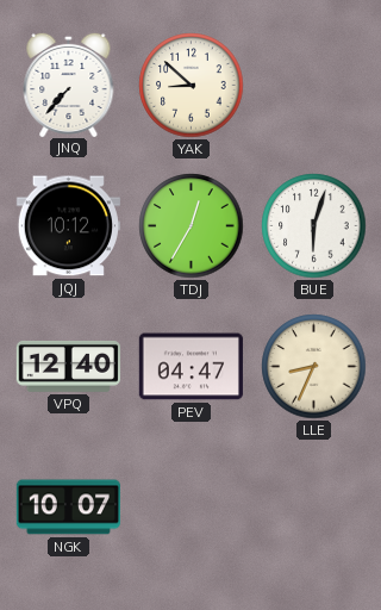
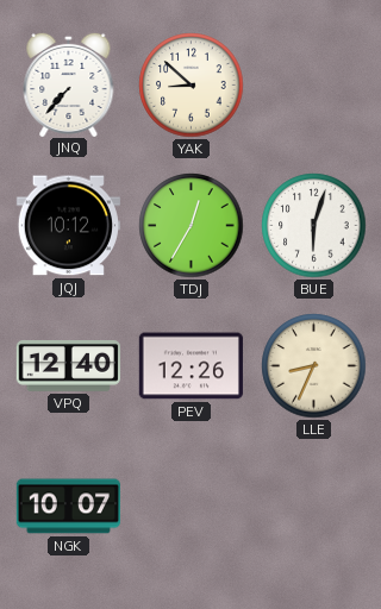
PEV: 04:47 -> 12:26
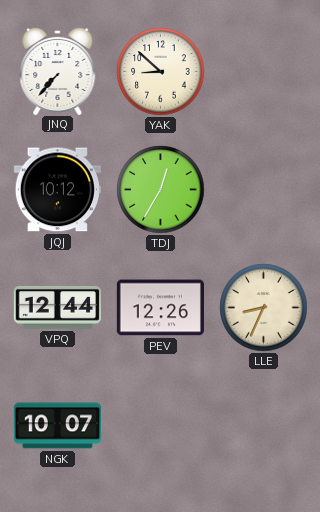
BUE: 6:03 -> none
VPQ: 12:40 -> 12:44
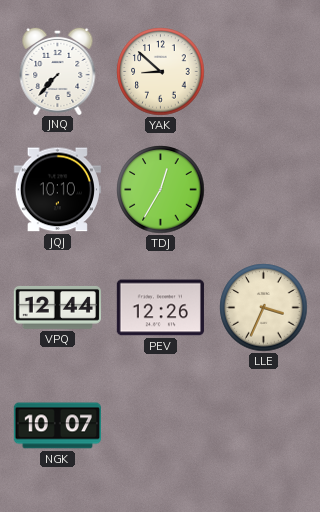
JQJ: 10:12 -> 10:10
LLE: 8:34 -> 3:34
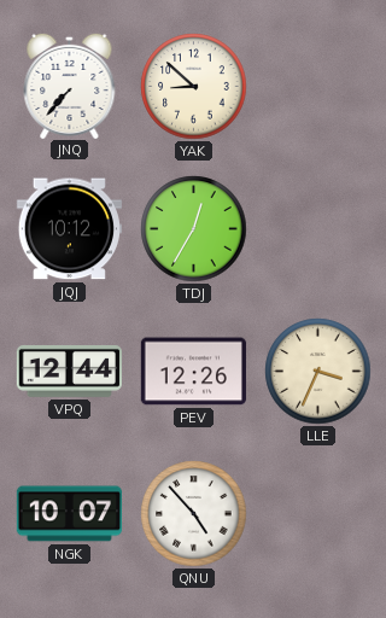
JQJ: 10:10 -> 10:12
QNU: none -> 4:53
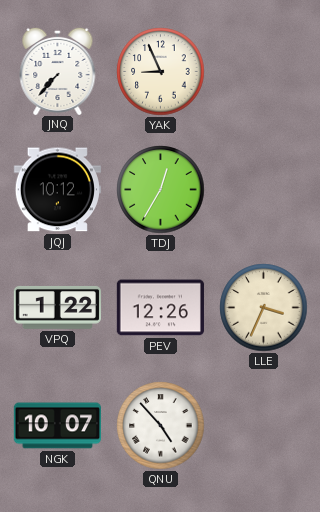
YAK: 8:52 -> 8:56
VPQ: 12:44 -> 1:22
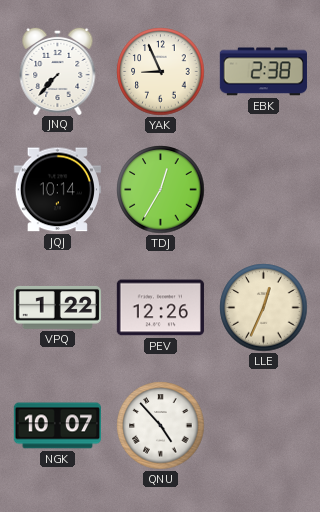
EBK: none -> 2:38
JQJ: 10:12 -> 10:14
LLE: 3:34 -> 12:34
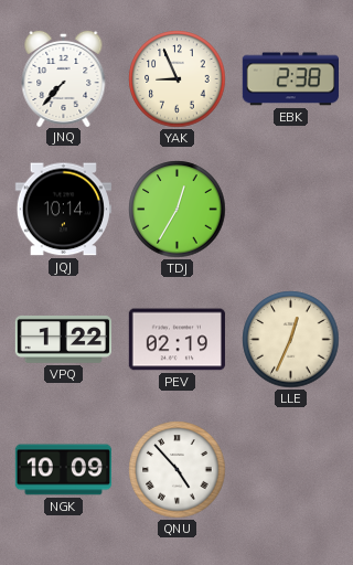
PEV: 12:26 -> 02:19
NGK: 10:07 -> 10:09
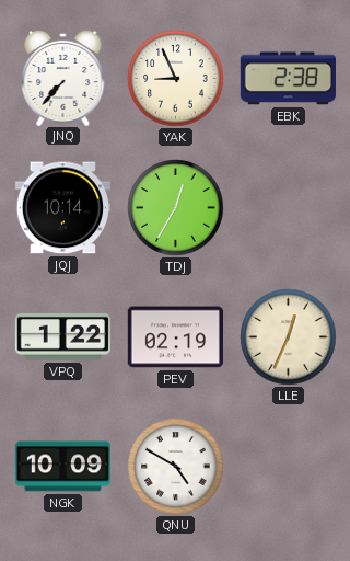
QNU: 4:53 -> 4:50
